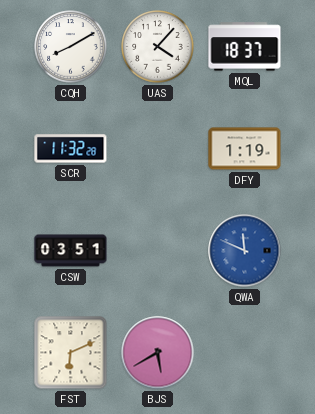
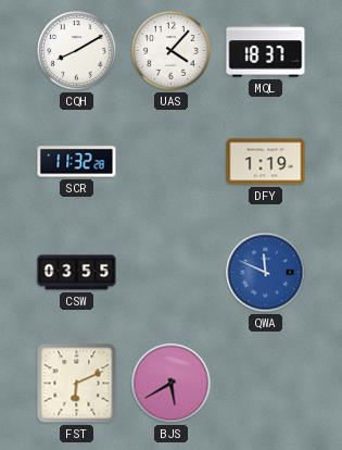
CSW: 03:51 -> 03:55
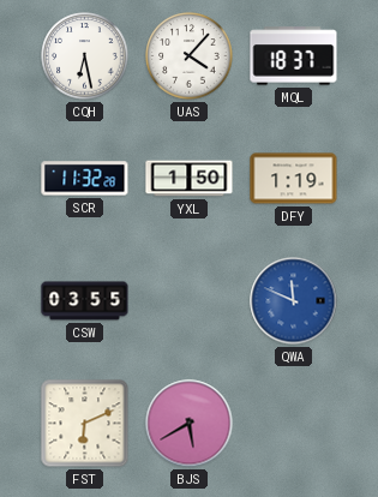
CQH: 8:10 -> 6:28
YXL: none -> 1:50
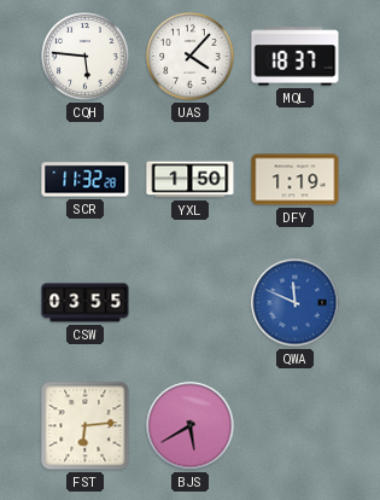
CQH: 6:28 -> 5:46
FST: 6:11 -> 6:14
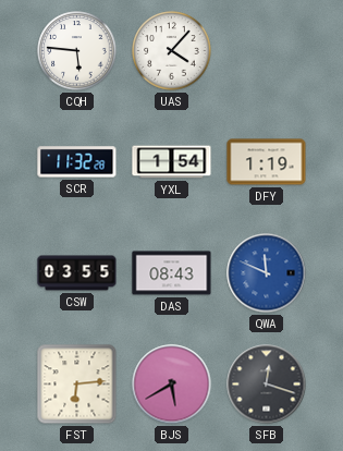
MQL: 18:37 -> none
YXL: 1:50 -> 1:54
DAS: none -> 08:43
SFB: none -> 12:18
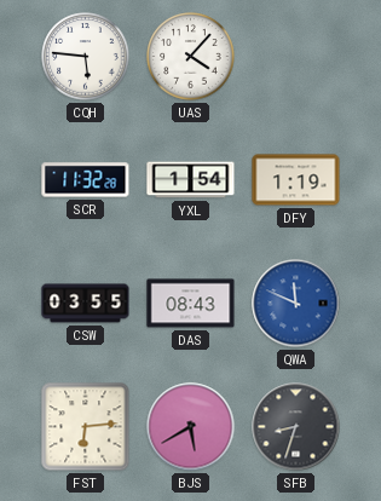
SFB: 12:18 -> 8:33
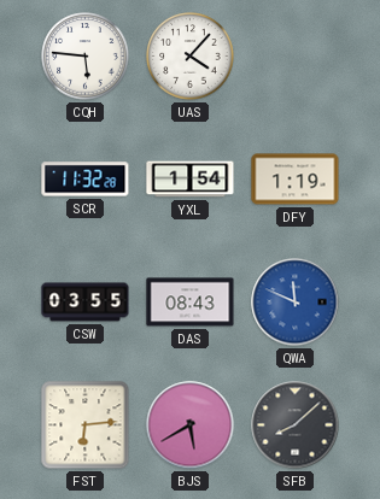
SFB: 8:33 -> 8:08
